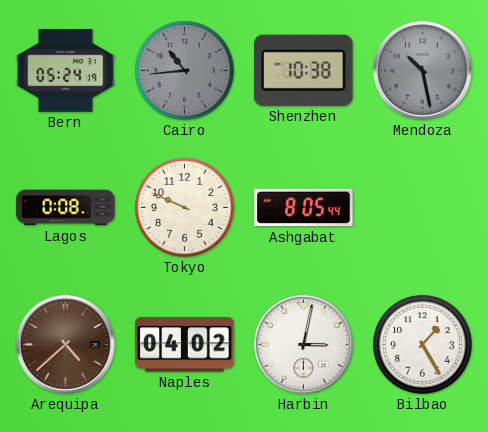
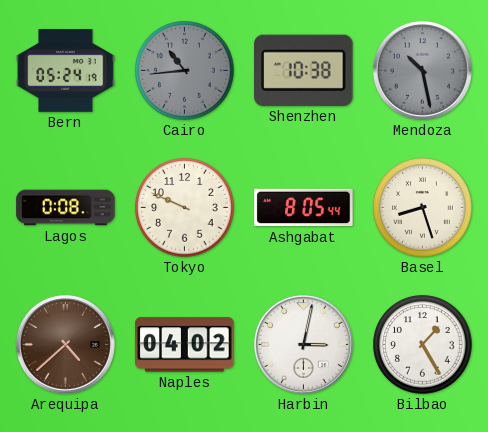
Basel: none -> 8:27
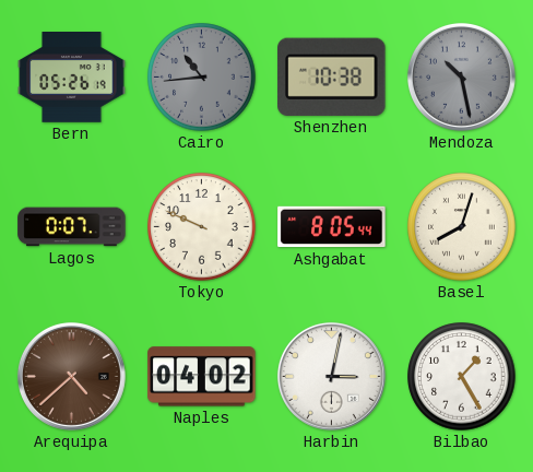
Bern: 05:24 -> 05:26
Lagos: 0:08 -> 0:07
Basel: 8:27 -> 8:03
